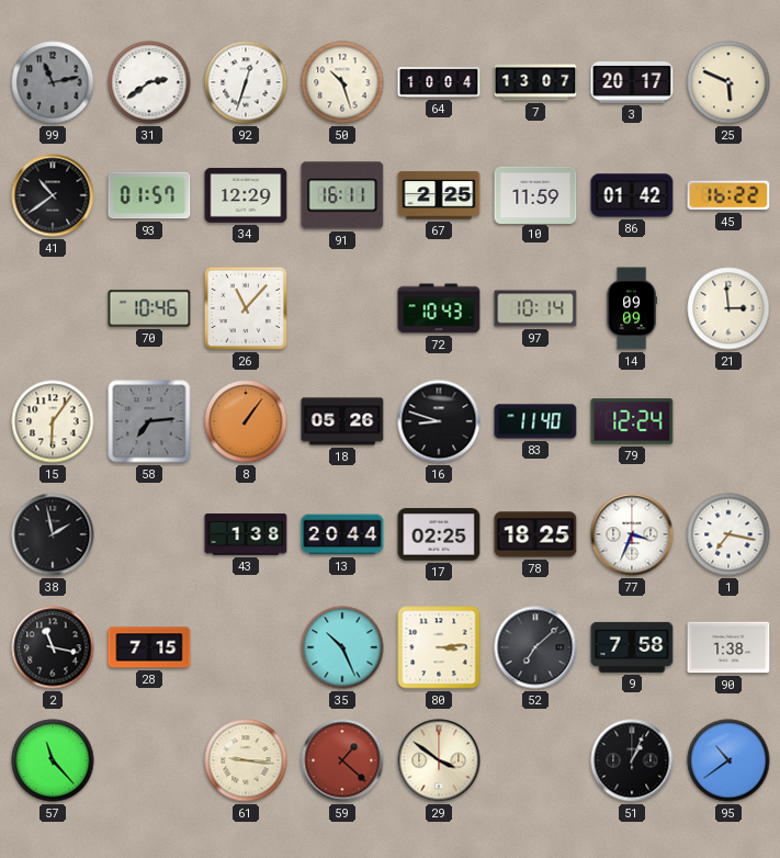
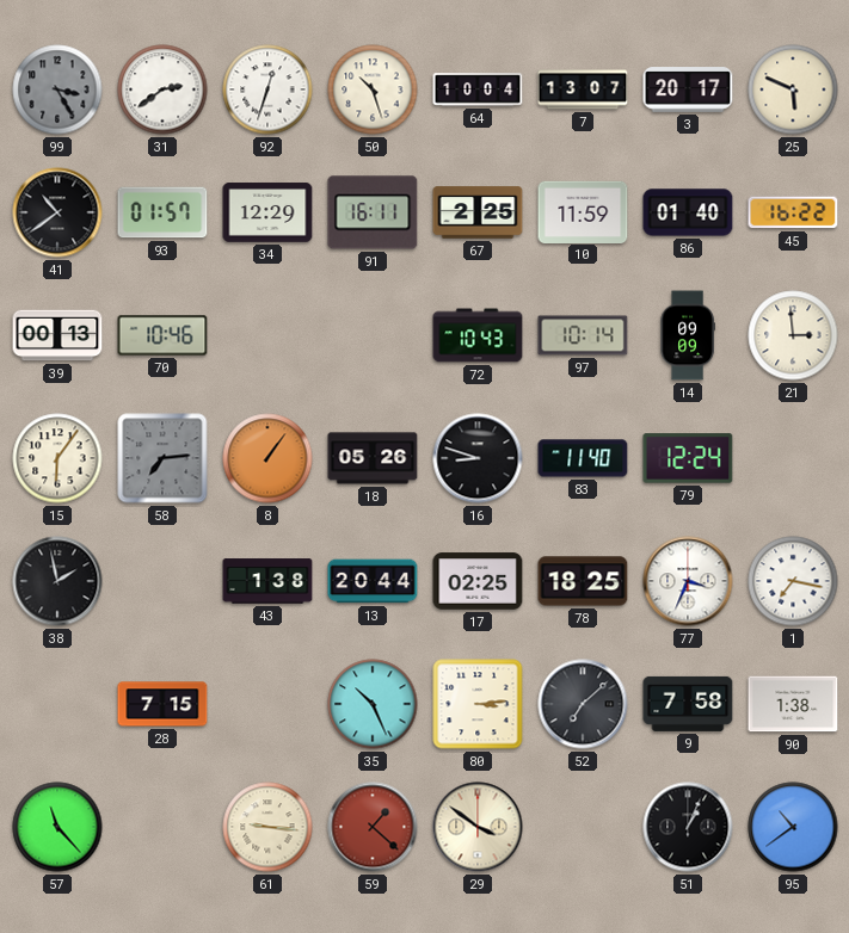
99: 11:13 -> 3:25
86: 01:42 -> 01:40
39: none -> 00:13
26: 11:07 -> none
2: 11:17 -> none
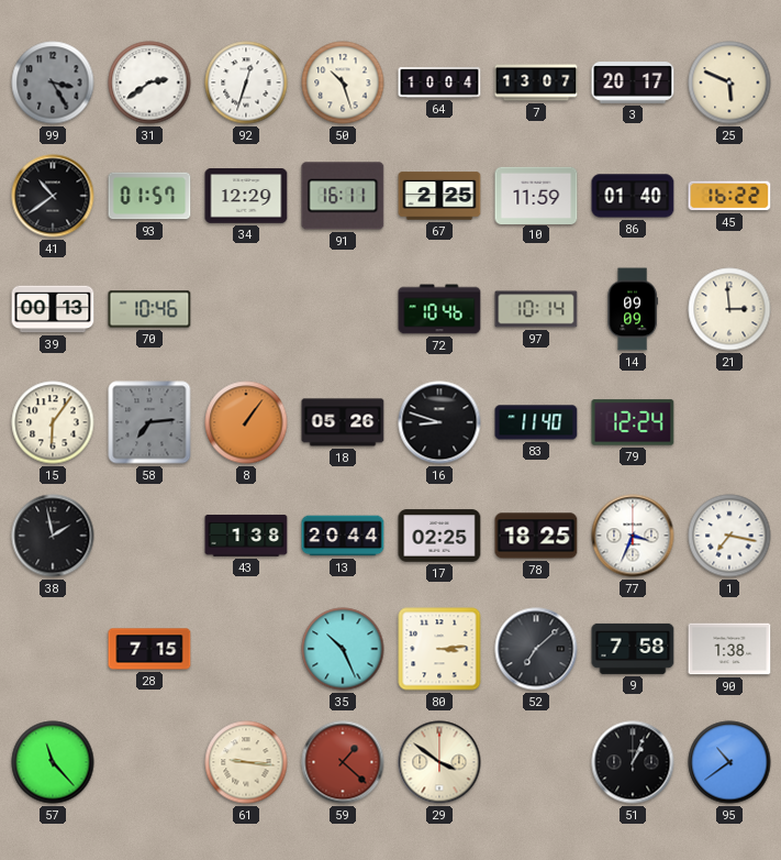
72: 10:43 -> 10:46
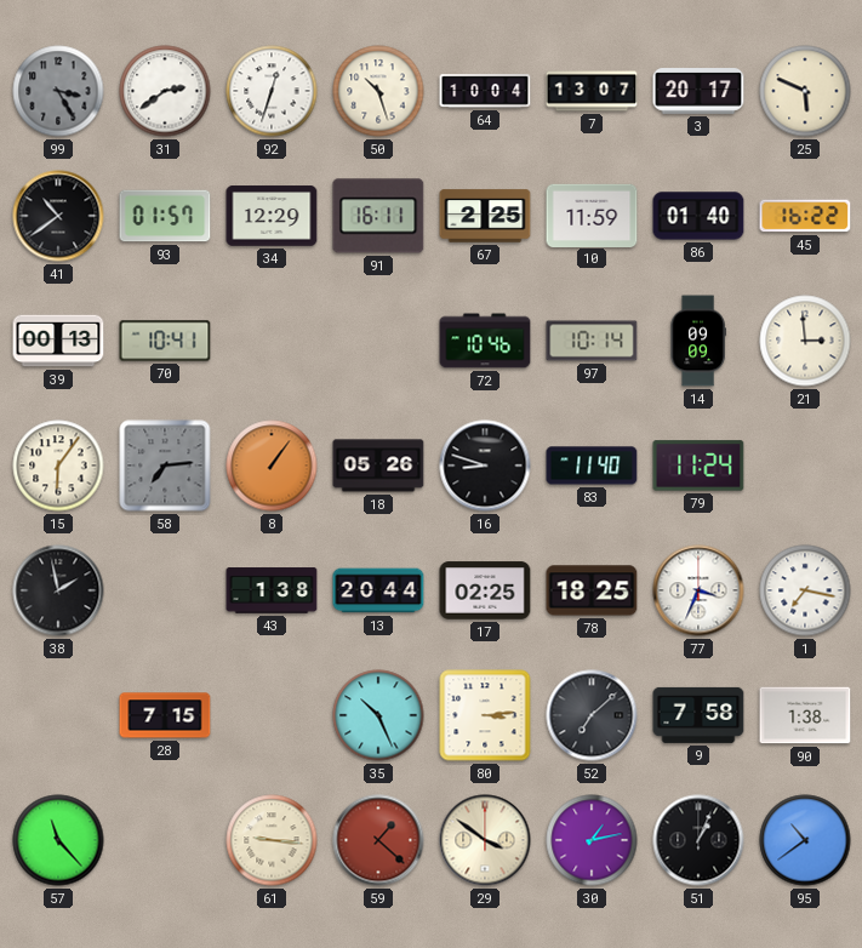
70: 10:46 -> 10:41
79: 12:24 -> 11:24
30: none -> 1:13
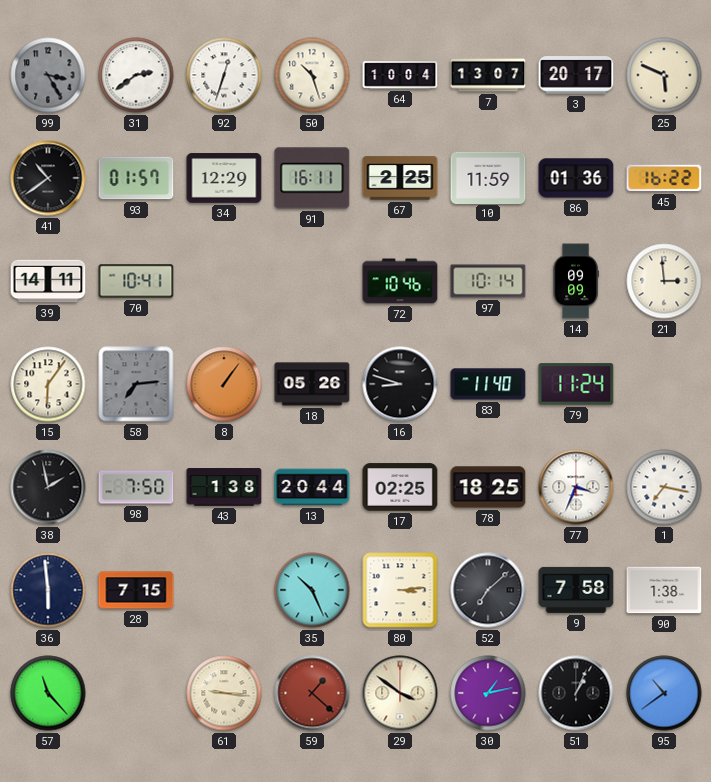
86: 01:40 -> 01:36
39: 00:13 -> 14:11
98: none -> 7:50
36: none -> 5:59
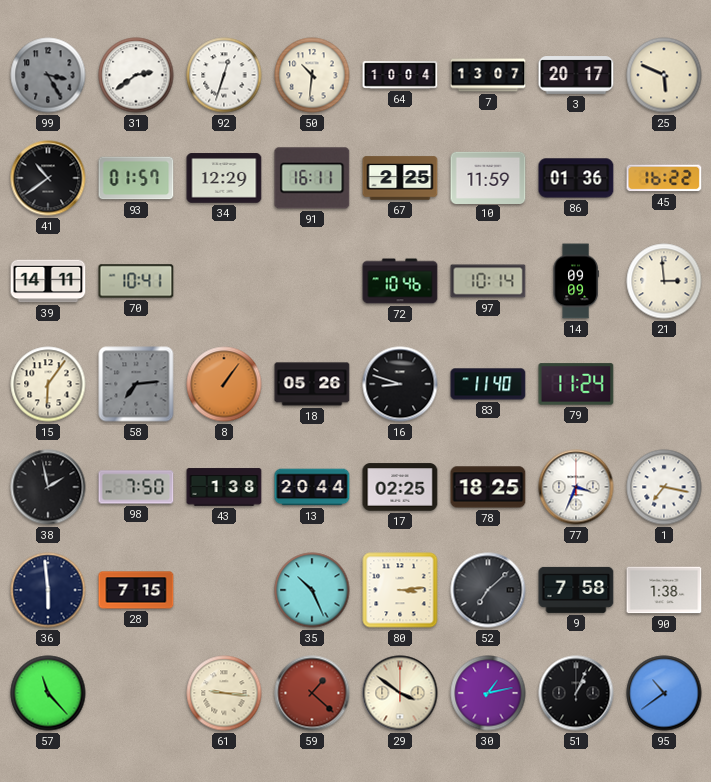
50: 10:27 -> 10:31
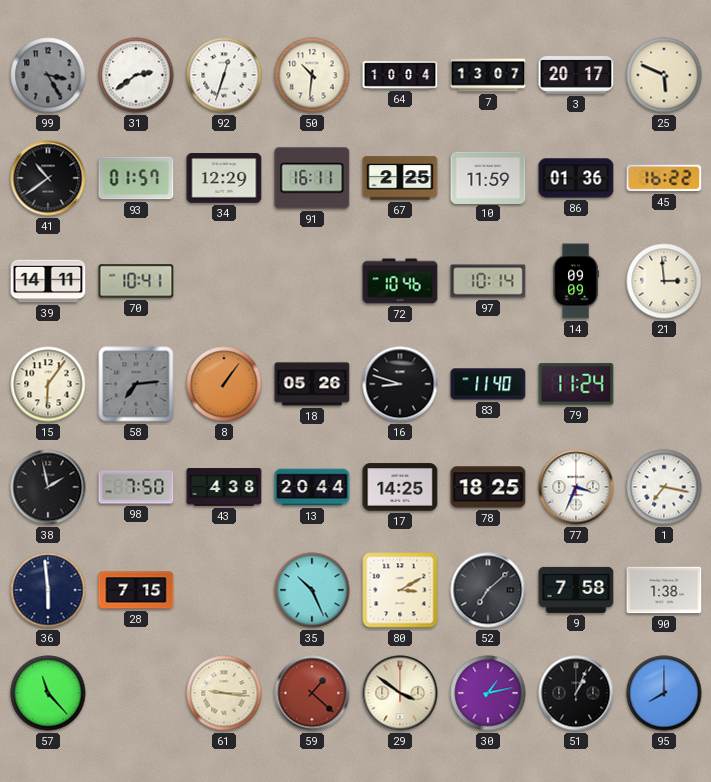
43: 1:38 -> 4:38
17: 02:25 -> 14:25
80: 3:14 -> 3:10
95: 10:39 -> 8:00
